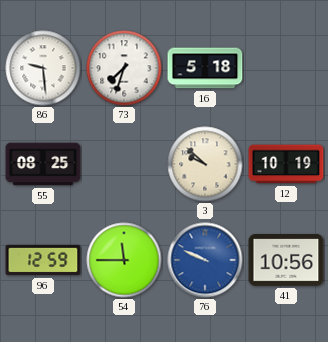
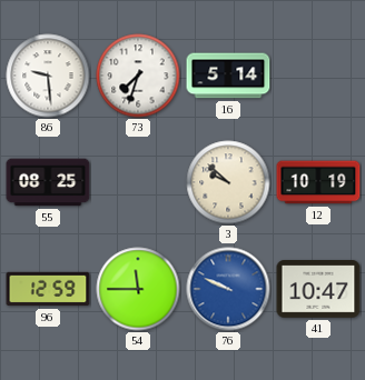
16: 5:18 -> 5:14
41: 10:56 -> 10:47
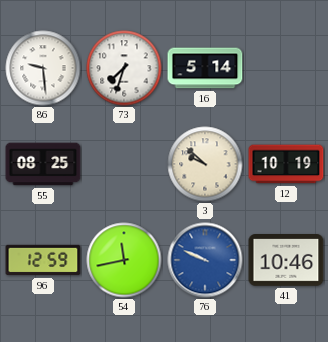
54: 11:45 -> 11:43
41: 10:47 -> 10:46
